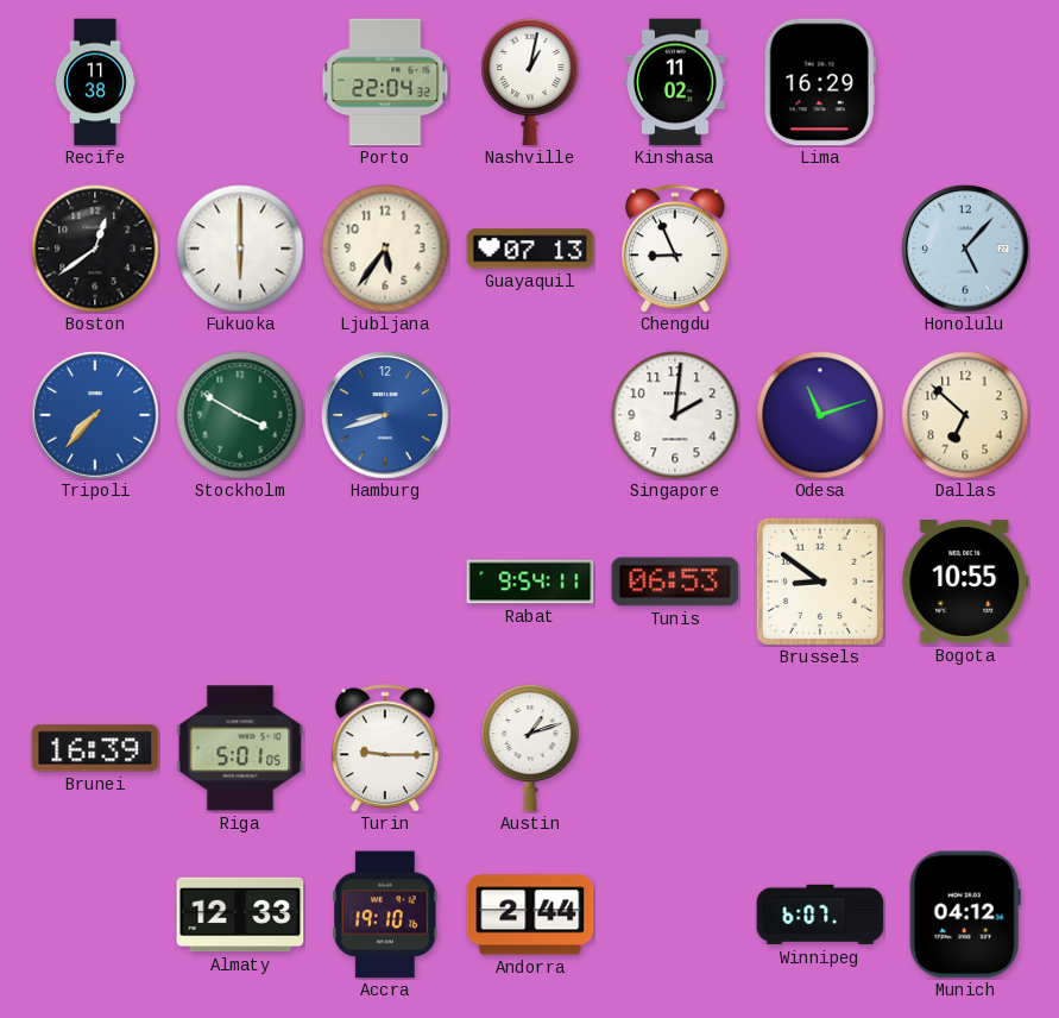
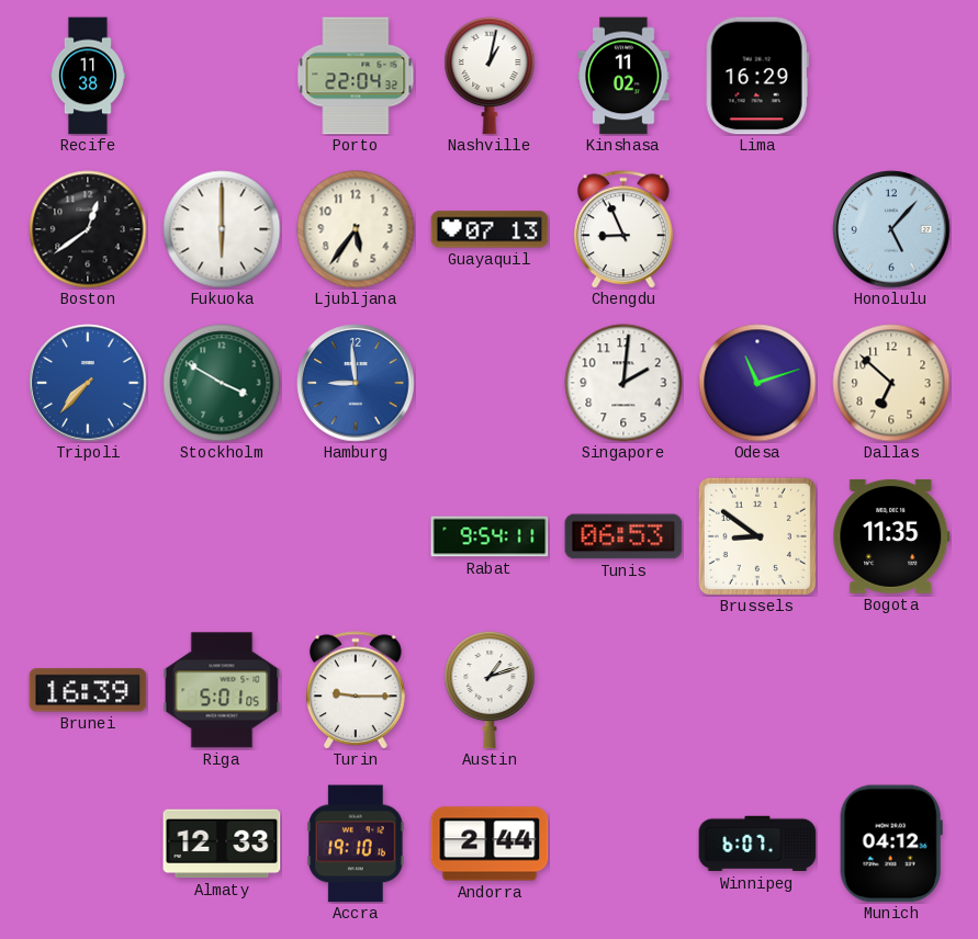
Hamburg: 8:42 -> 8:59
Bogota: 10:55 -> 11:35
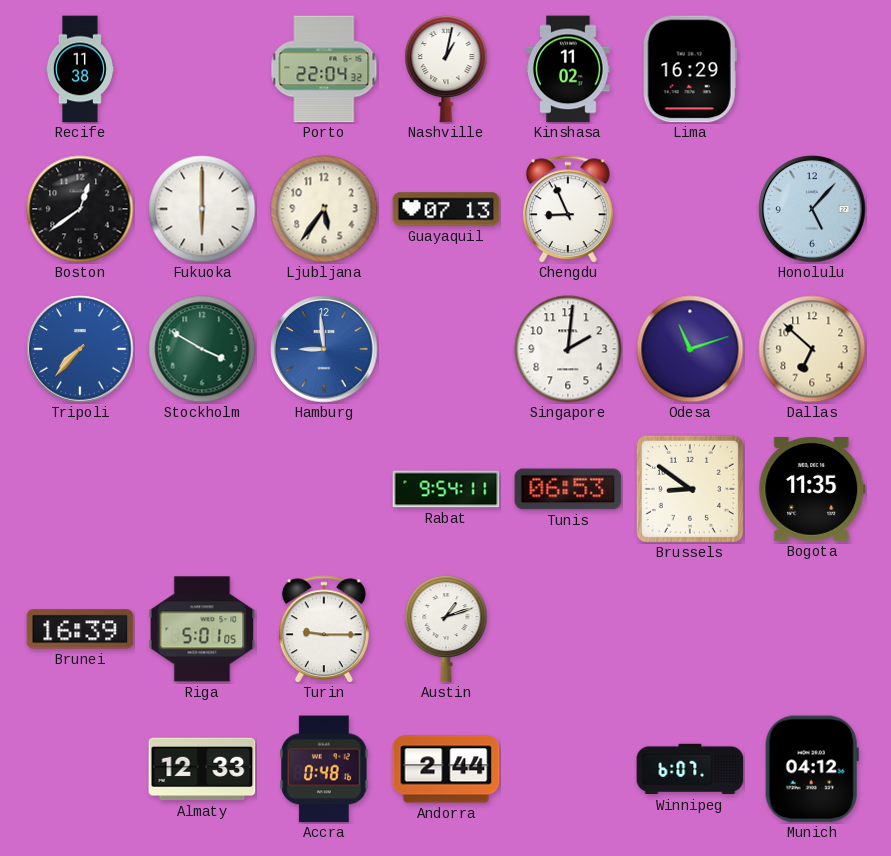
Accra: 19:10 -> 0:48
